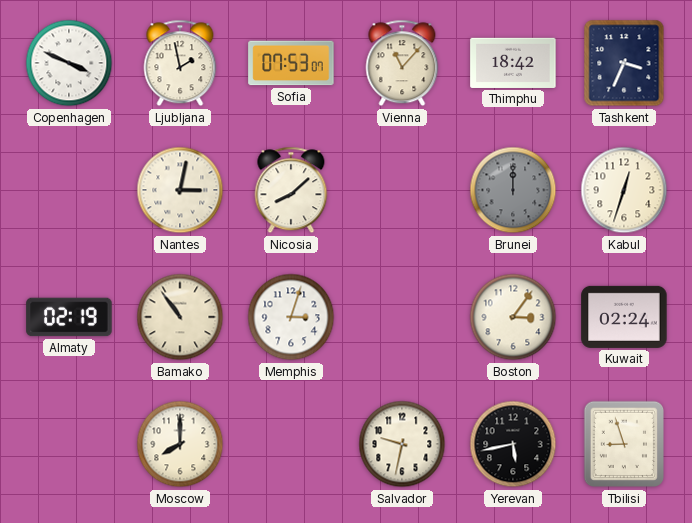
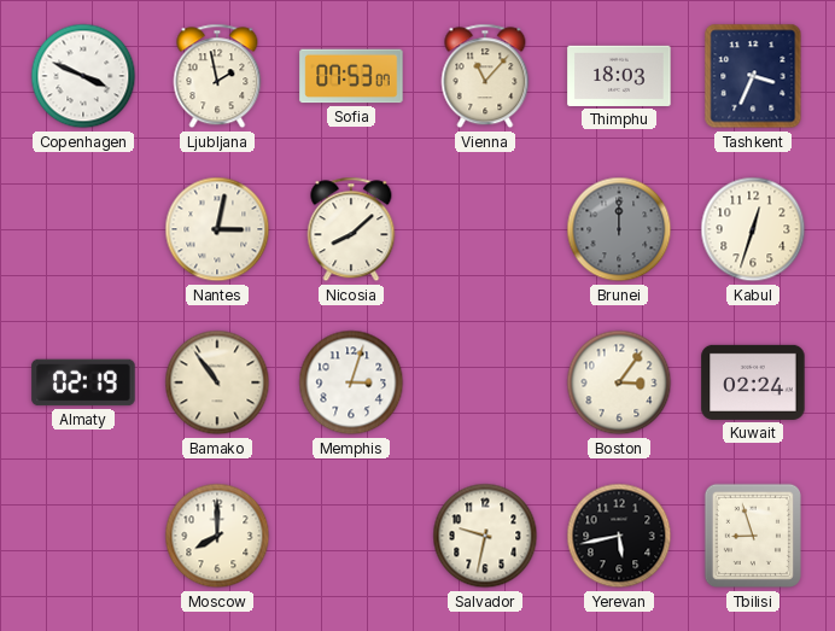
Thimphu: 18:42 -> 18:03
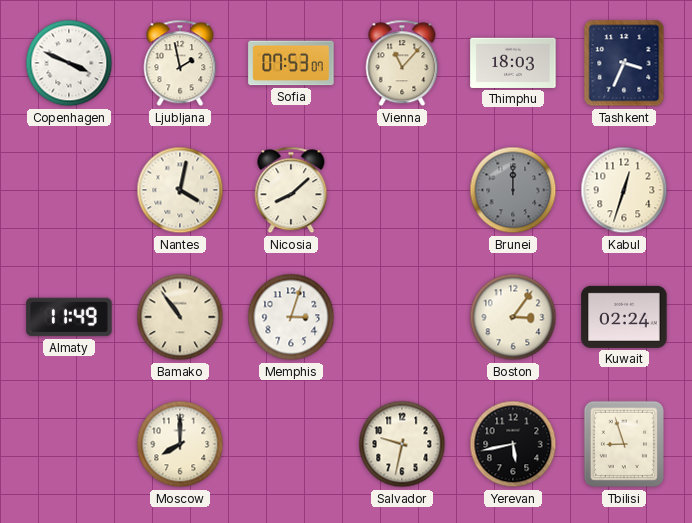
Nantes: 3:02 -> 4:02
Almaty: 02:19 -> 11:49
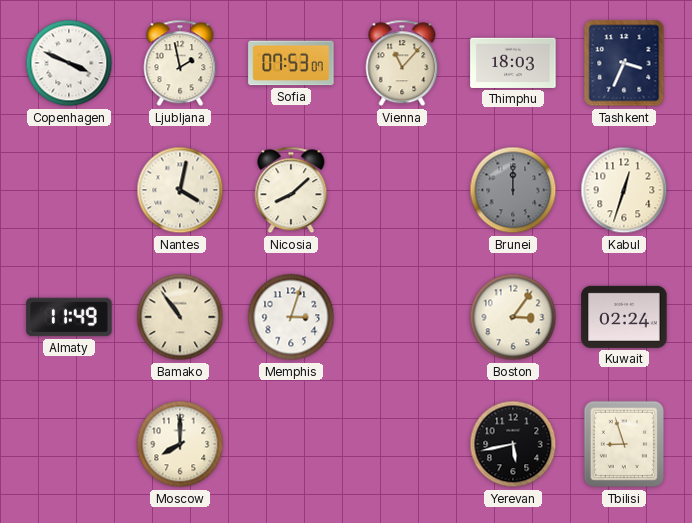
Salvador: 9:32 -> none
